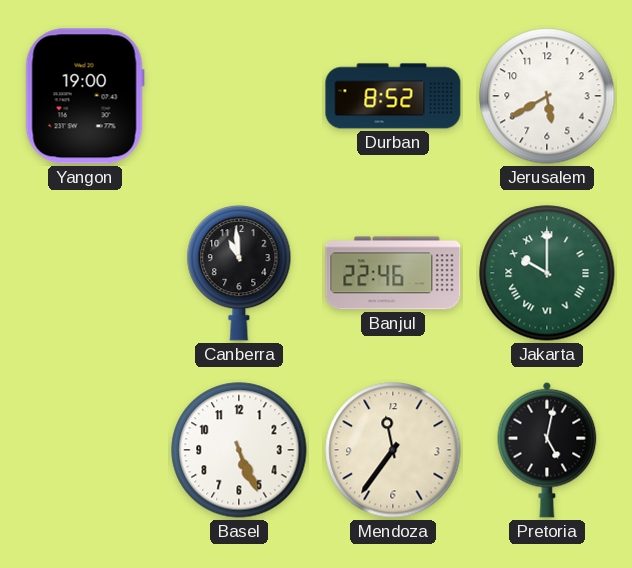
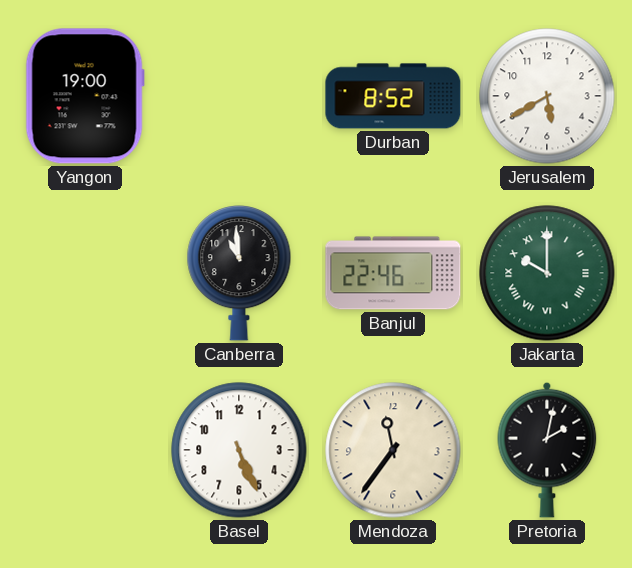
Pretoria: 5:02 -> 2:02
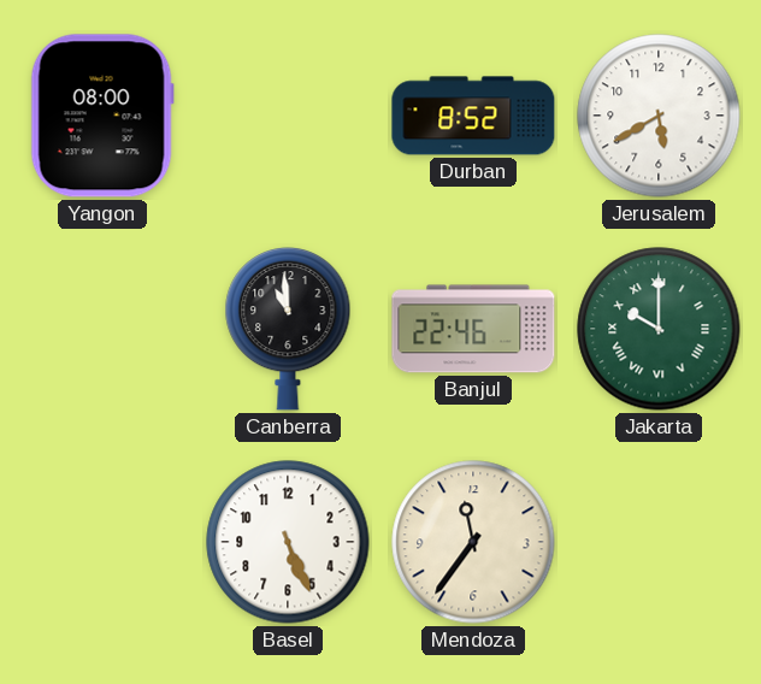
Yangon: 19:00 -> 08:00
Pretoria: 2:02 -> none
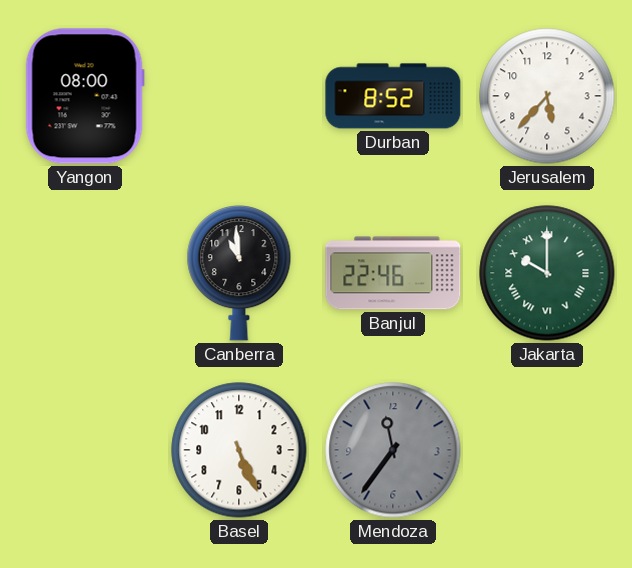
Jerusalem: 5:40 -> 5:37
Mendoza dial: cream -> grey
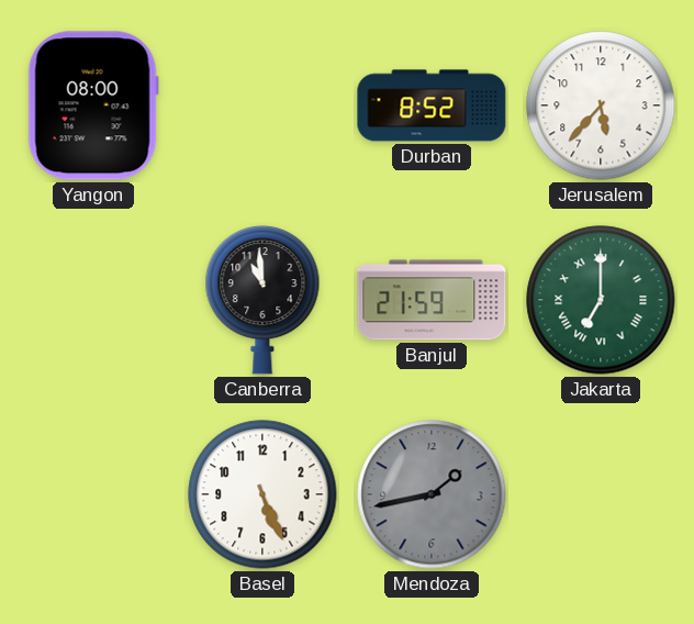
Banjul: 22:46 -> 21:59
Jakarta: 10:00 -> 7:00
Mendoza: 11:36 -> 1:43
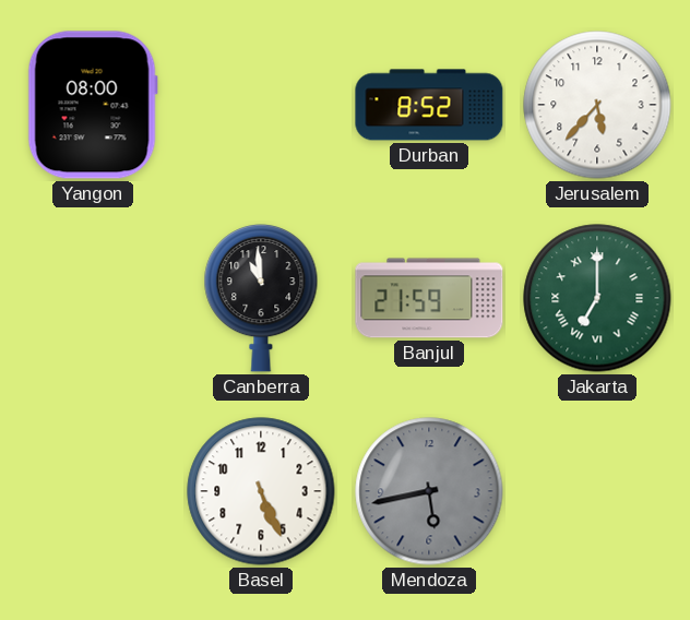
Mendoza: 1:43 -> 5:43
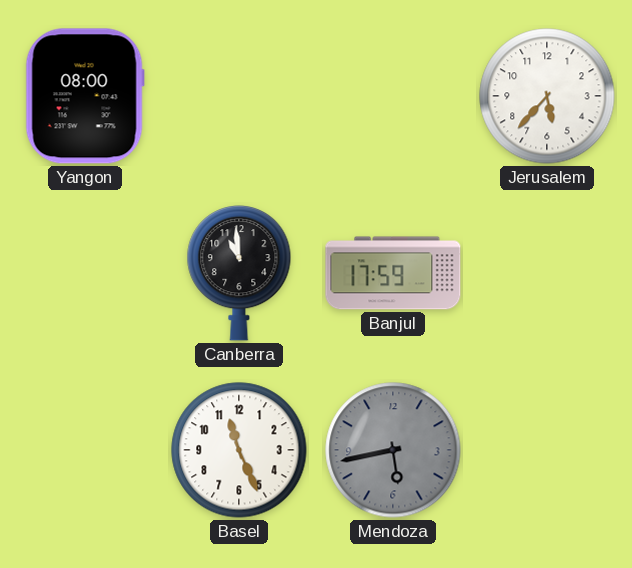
Durban: 8:52 -> none
Banjul: 21:59 -> 17:59
Jakarta: 7:00 -> none
Basel: 5:26 -> 11:26
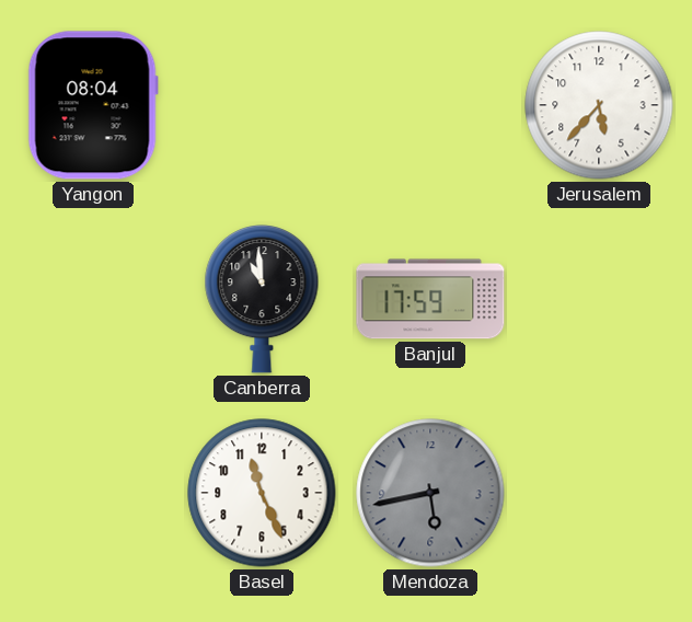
Yangon: 08:00 -> 08:04
